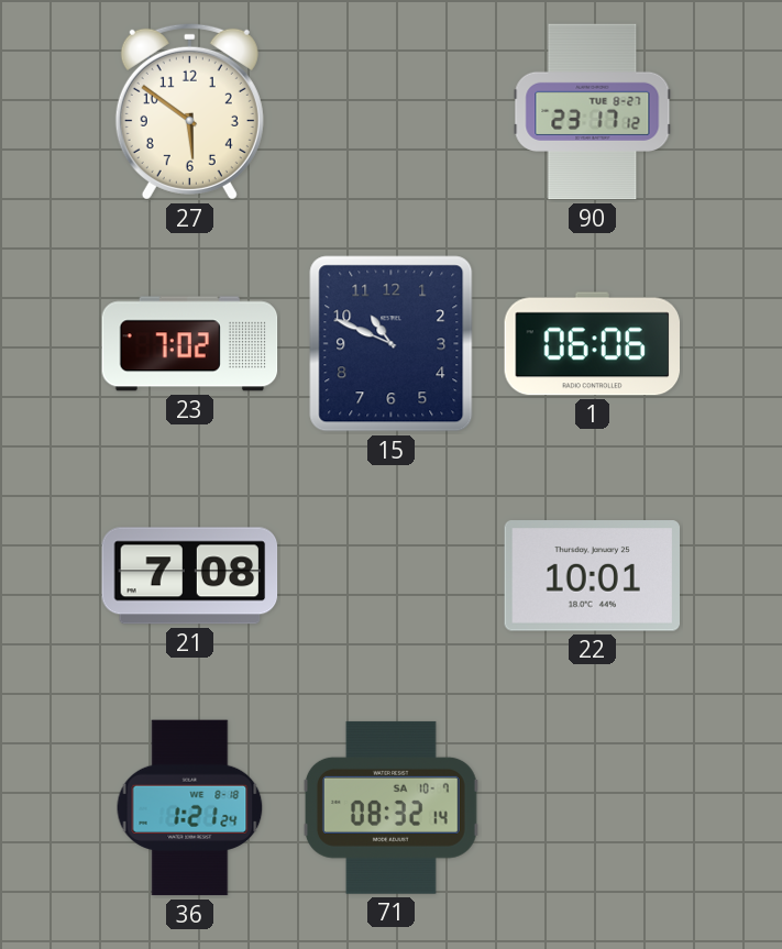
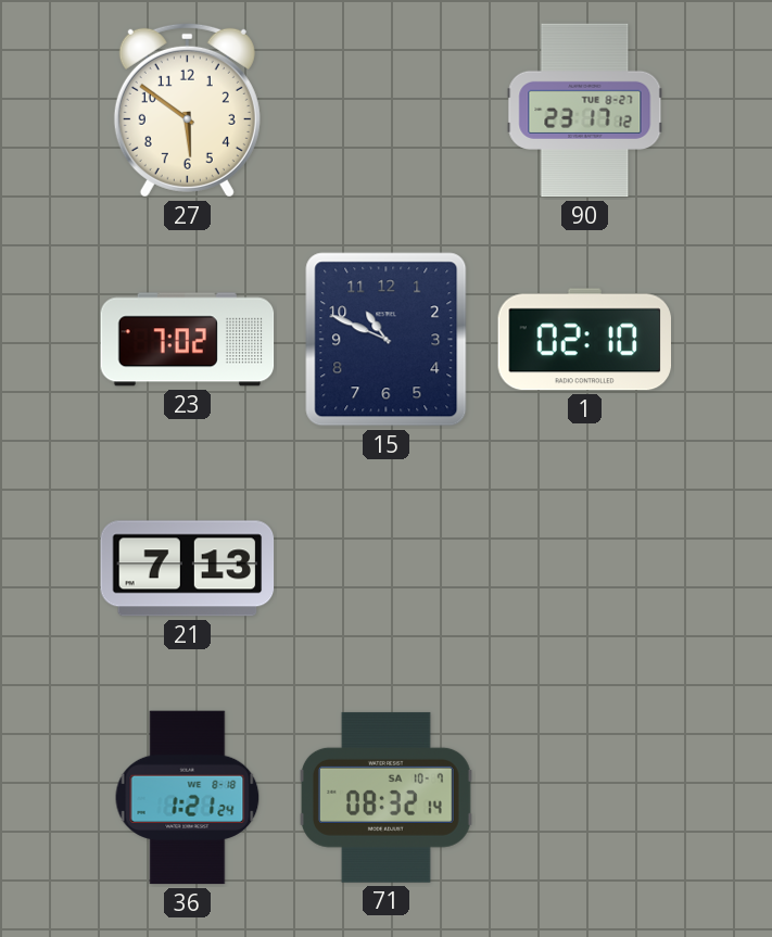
1: 06:06 -> 02:10
21: 7:08 -> 7:13
22: 10:01 -> none
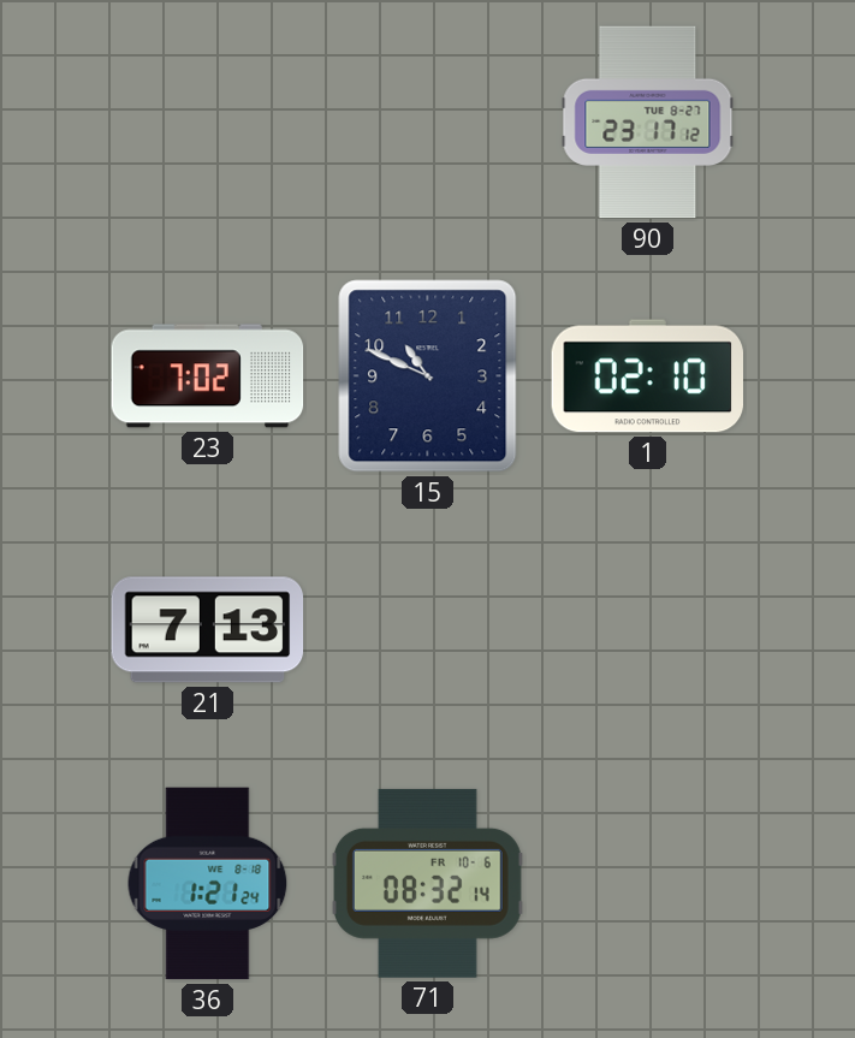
27: 5:51 -> none
71 date: SA 10-7 -> FR 10-6
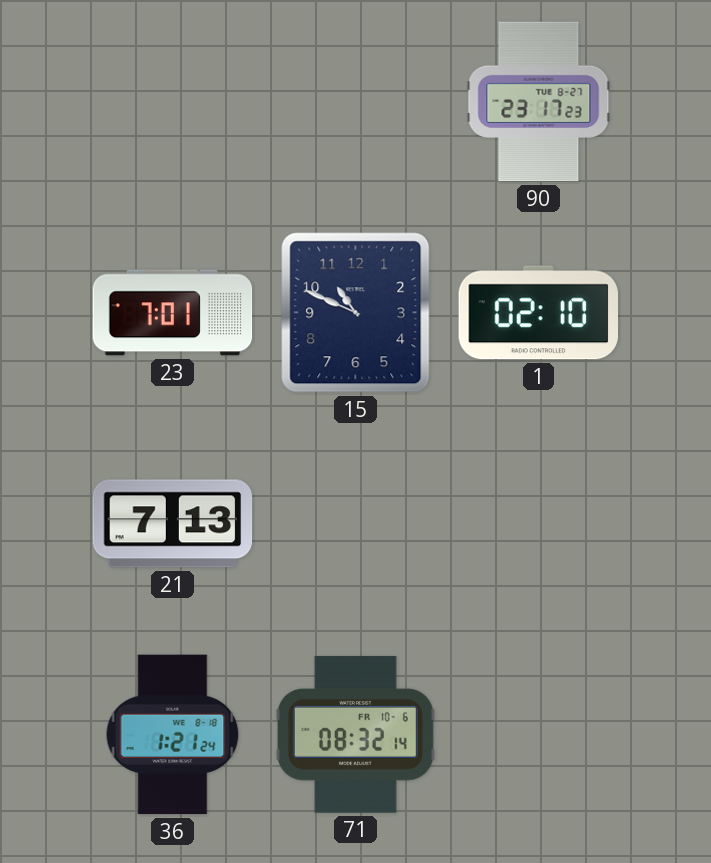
90: 23:17:12 -> 23:17:23
23: 7:02 -> 7:01
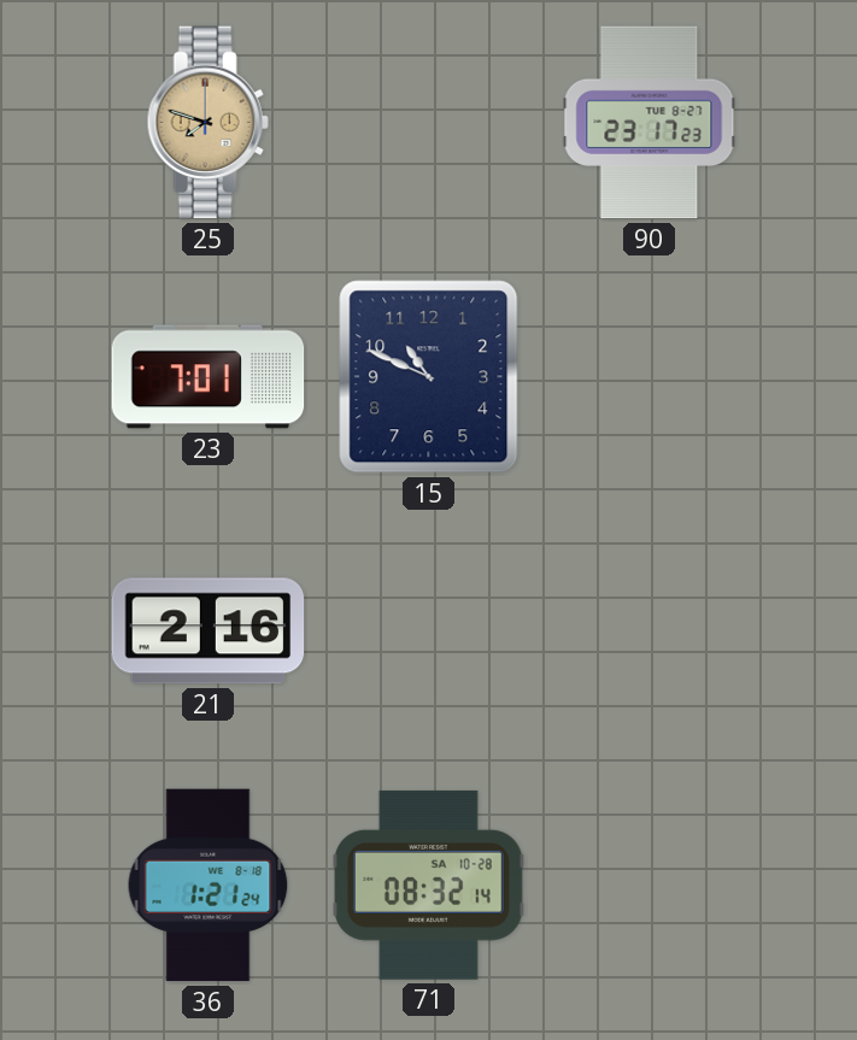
25: none -> 7:48
1: 02:10 -> none
21: 7:13 -> 2:16
71 date: FR 10-6 -> SA 10-28
